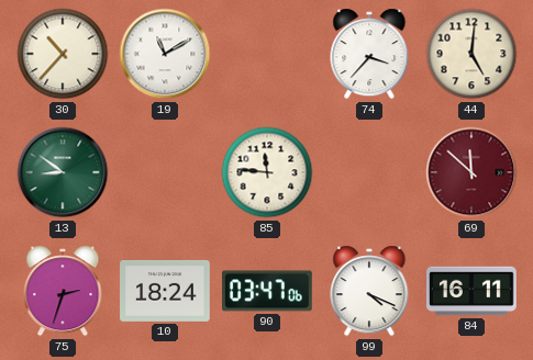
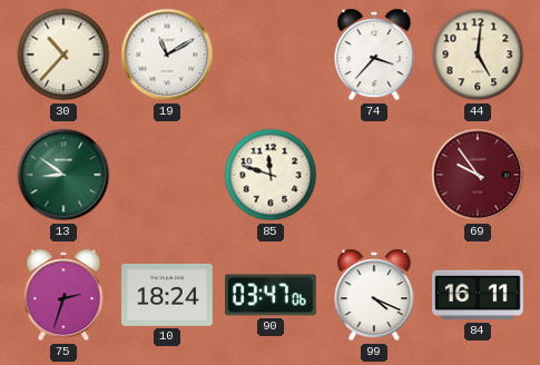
85: 11:46 -> 11:48
69: 11:52 -> 9:54
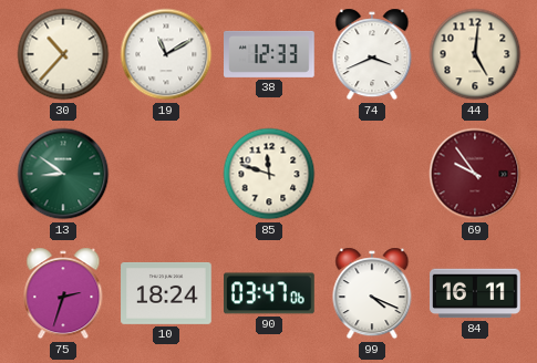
38: none -> 12:33
74: 3:37 -> 3:41
